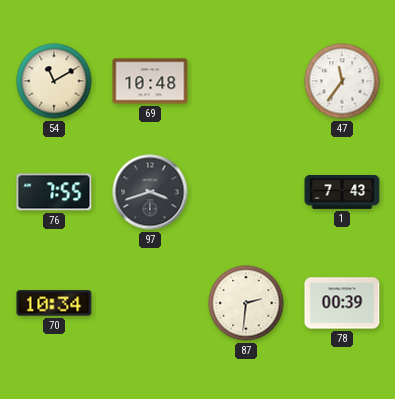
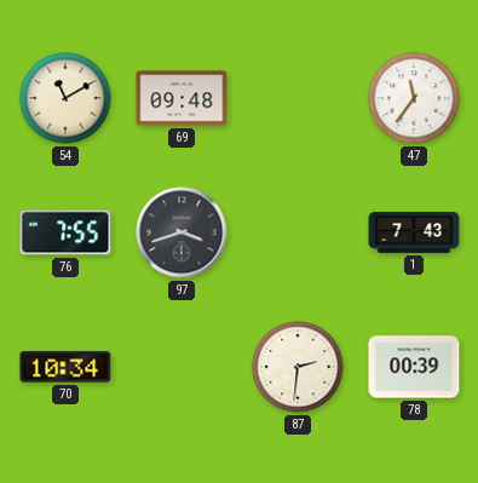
69: 10:48 -> 09:48
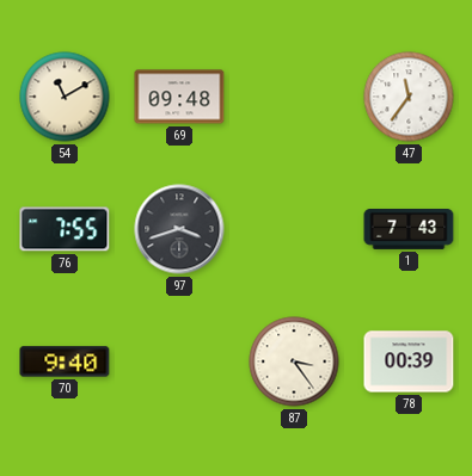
70: 10:34 -> 9:40
87: 2:31 -> 3:24
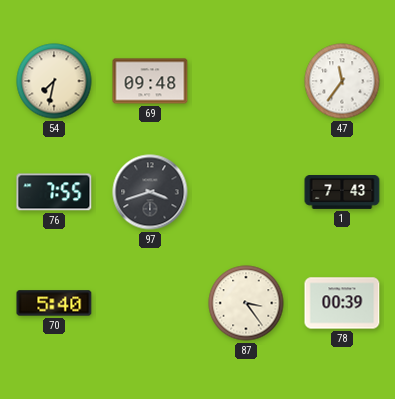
54: 11:10 -> 7:32
70: 9:40 -> 5:40
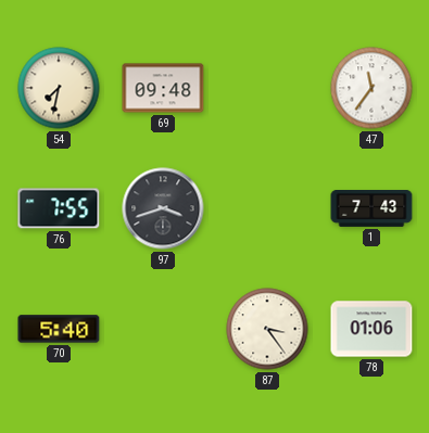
78: 00:39 -> 01:06
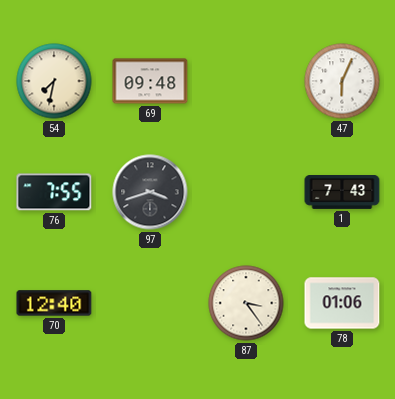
47: 11:36 -> 6:04
70: 5:40 -> 12:40
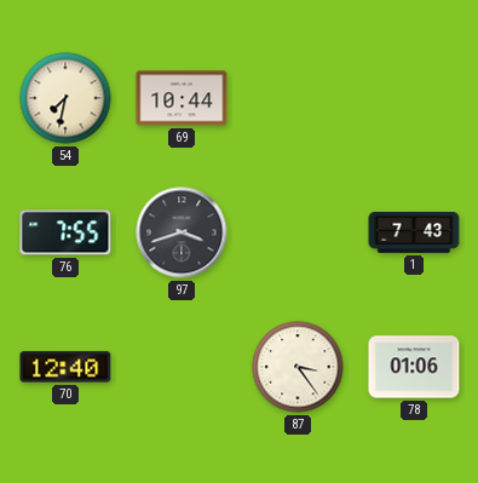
69: 09:48 -> 10:44
47: 6:04 -> none
